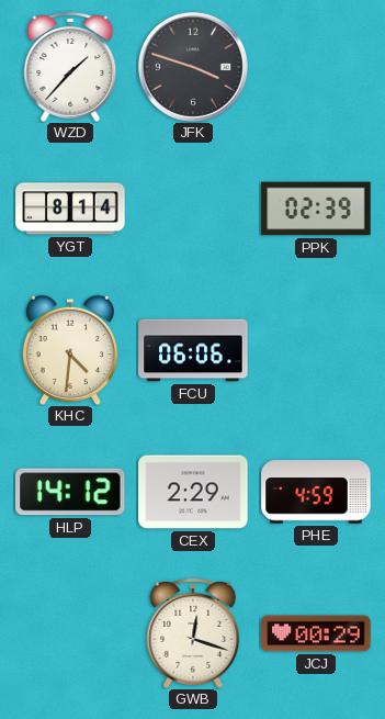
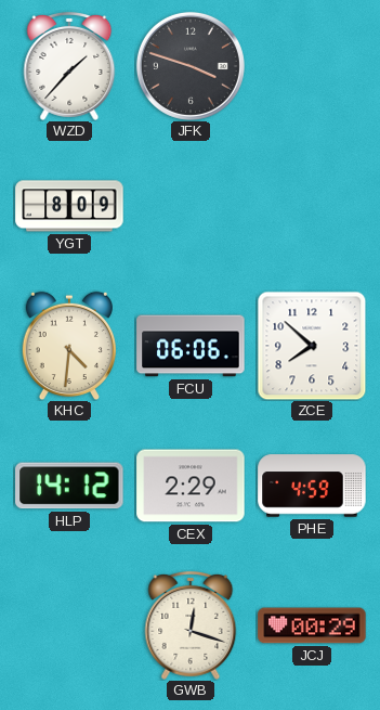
YGT: 8:14 -> 8:09
PPK: 02:39 -> none
ZCE: none -> 7:52
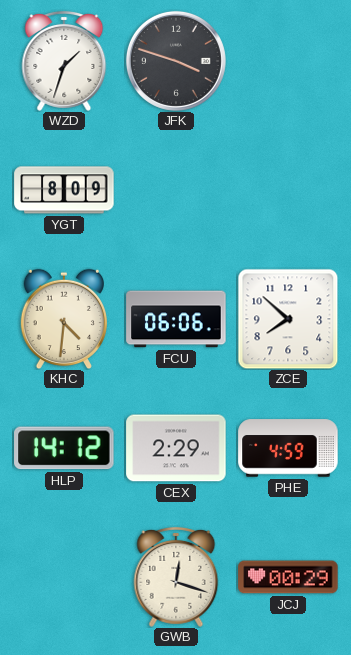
WZD: 1:37 -> 1:33
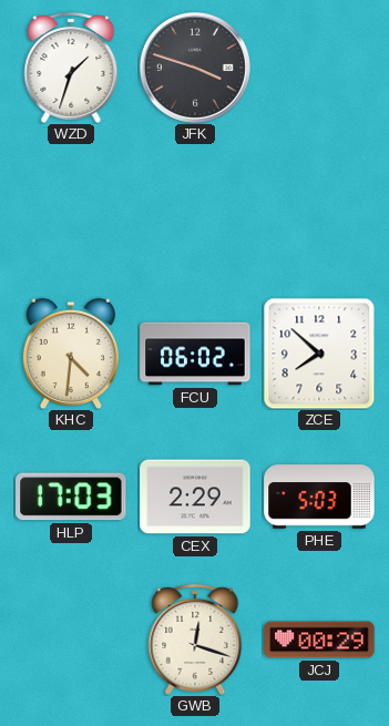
YGT: 8:09 -> none
FCU: 06:06 -> 06:02
HLP: 14:12 -> 17:03
PHE: 4:59 -> 5:03
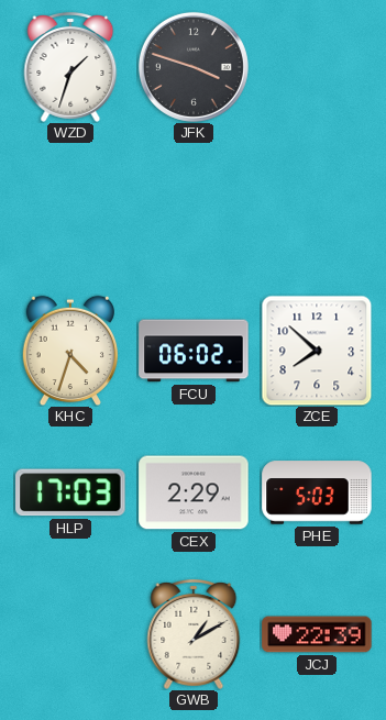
KHC: 4:31 -> 4:33
GWB: 12:18 -> 1:10
JCJ: 00:29 -> 22:39
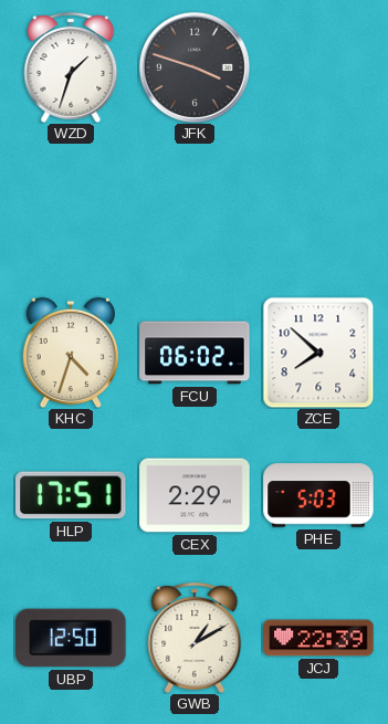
HLP: 17:03 -> 17:51
UBP: none -> 12:50
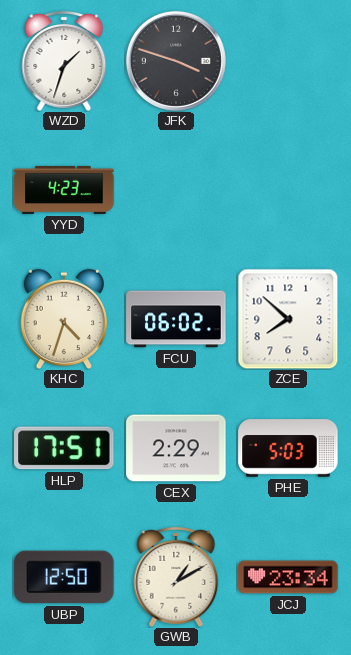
YYD: none -> 4:23
JCJ: 22:39 -> 23:34
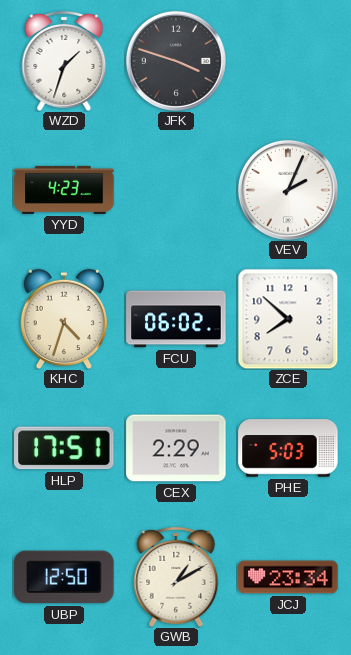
VEV: none -> 2:04
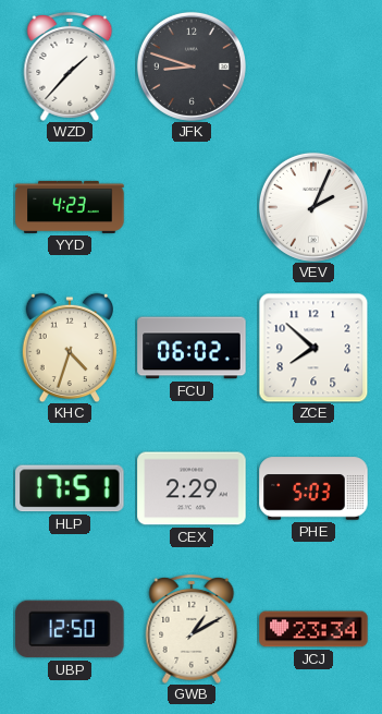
WZD: 1:33 -> 1:37
JFK: 3:48 -> 8:48
